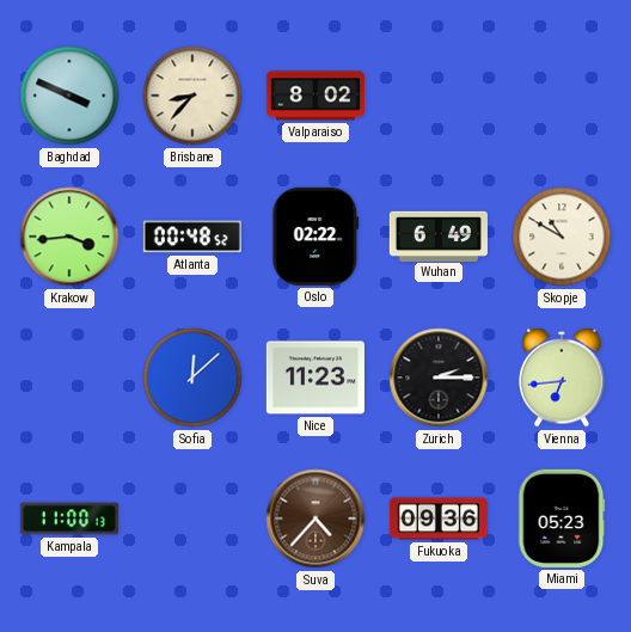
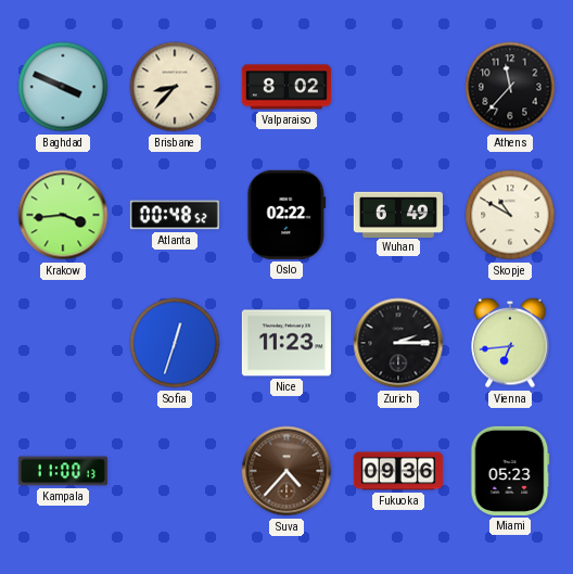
Athens: none -> 11:37
Sofia: 12:08 -> 12:33
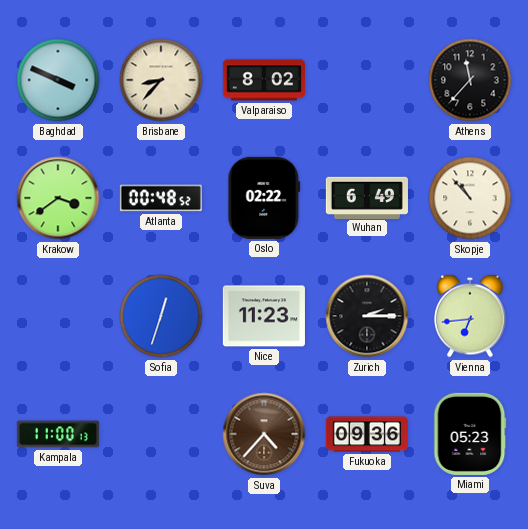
Krakow: 3:44 -> 3:39
Skopje: 10:50 -> 10:53
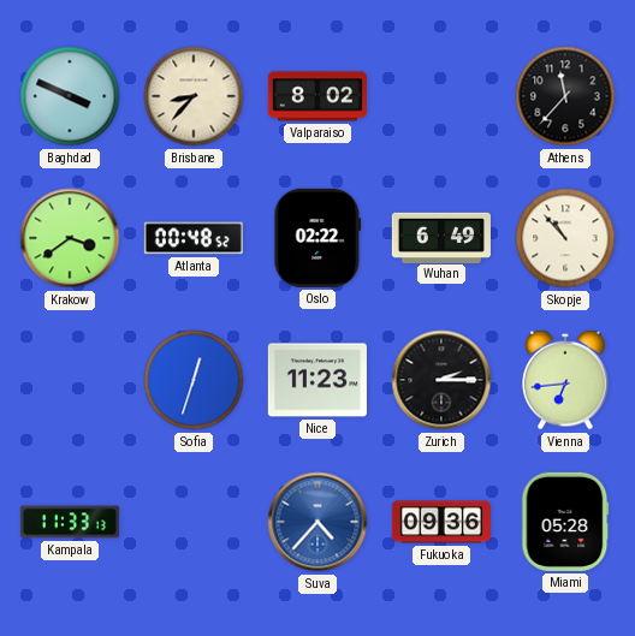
Kampala: 11:00 -> 11:33
Suva dial: brown -> blue
Miami: 05:23 -> 05:28
